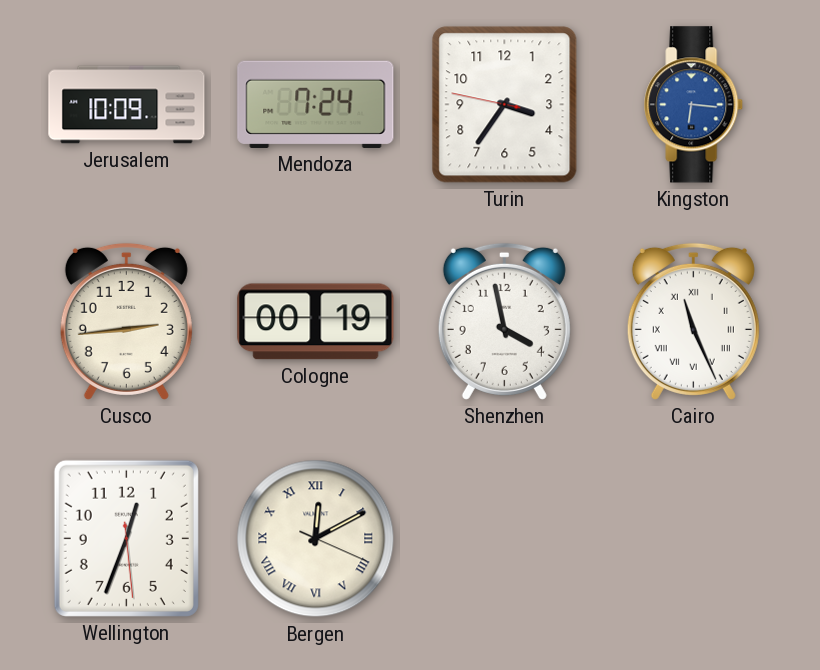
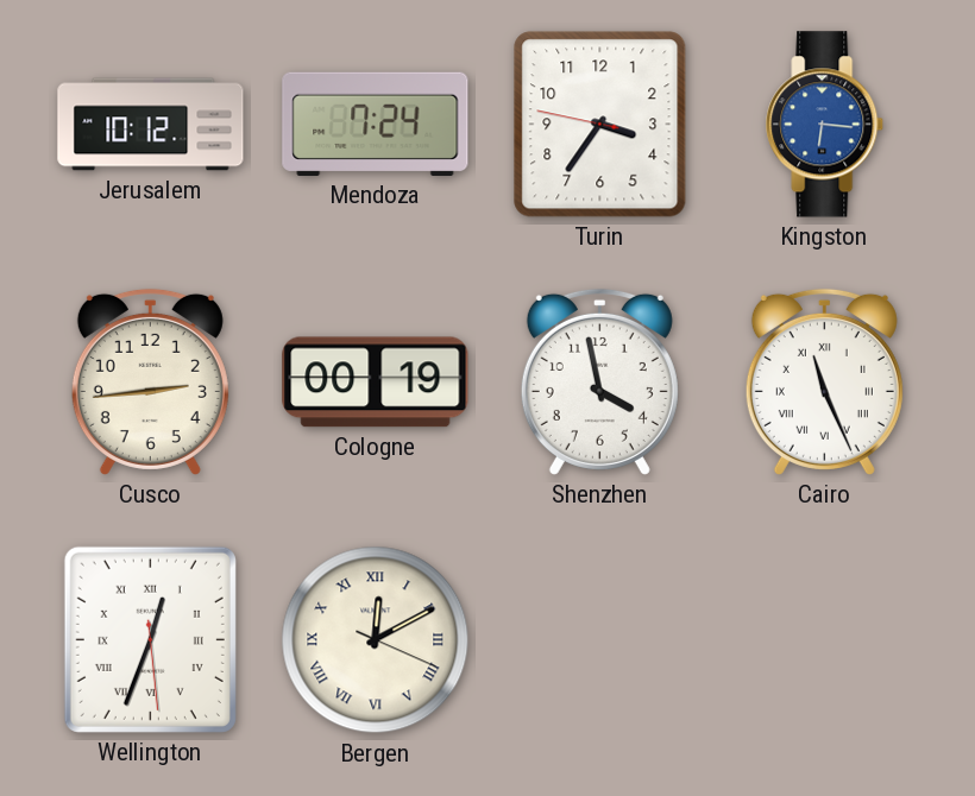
Jerusalem: 10:09 -> 10:12
Wellington numerals: Arabic -> Roman
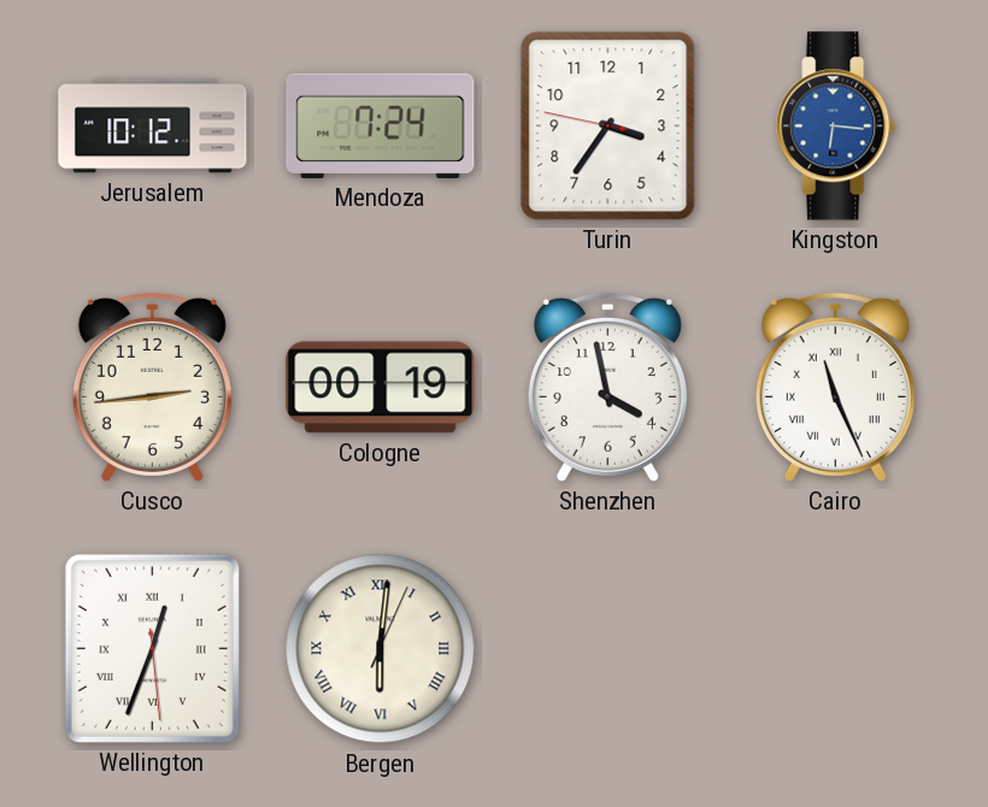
Bergen: 12:10 -> 6:01
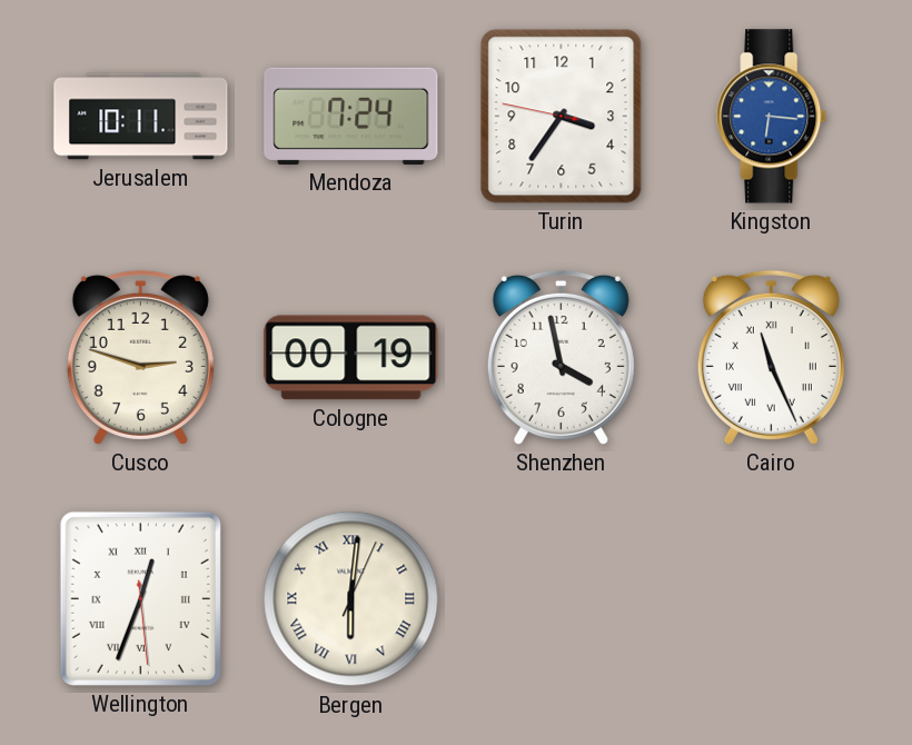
Jerusalem: 10:12 -> 10:11
Cusco: 2:44 -> 2:48
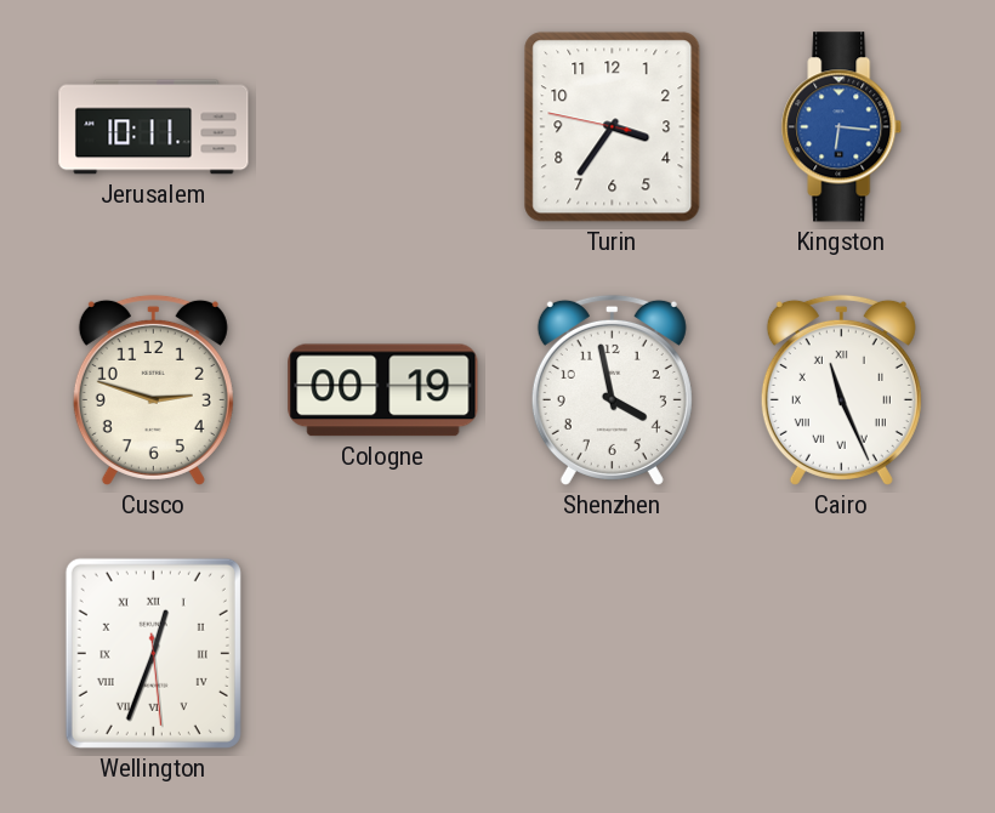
Mendoza: 7:24 -> none
Bergen: 6:01 -> none
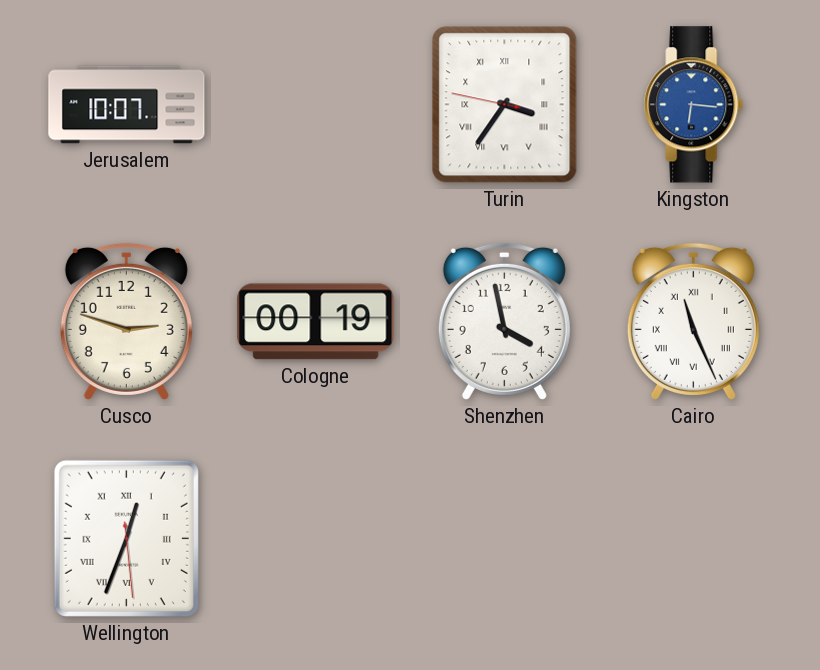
Jerusalem: 10:11 -> 10:07
Turin numerals: Arabic -> Roman
